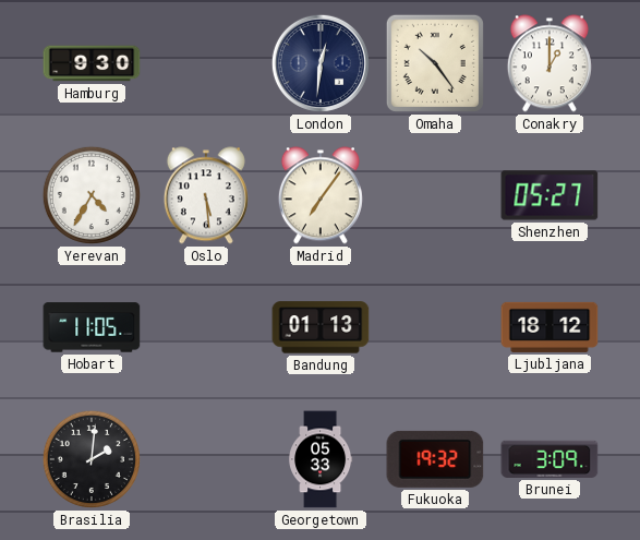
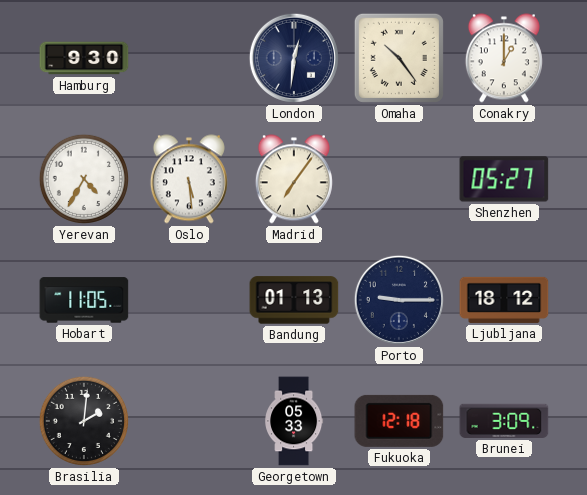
Porto: none -> 9:15
Fukuoka: 19:32 -> 12:18
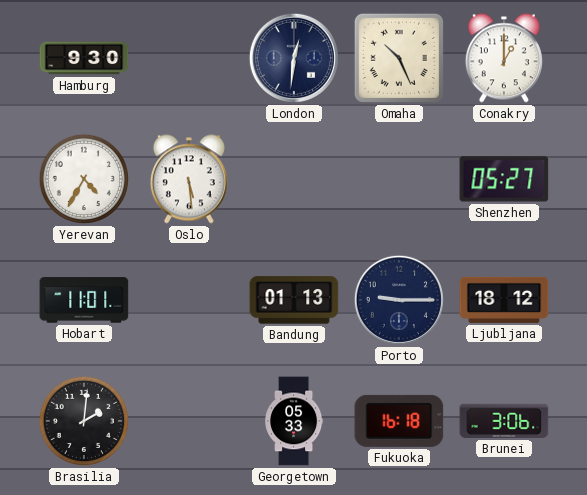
Omaha: 10:24 -> 10:26
Madrid: 7:06 -> none
Hobart: 11:05 -> 11:01
Fukuoka: 12:18 -> 16:18
Brunei: 3:09 -> 3:06
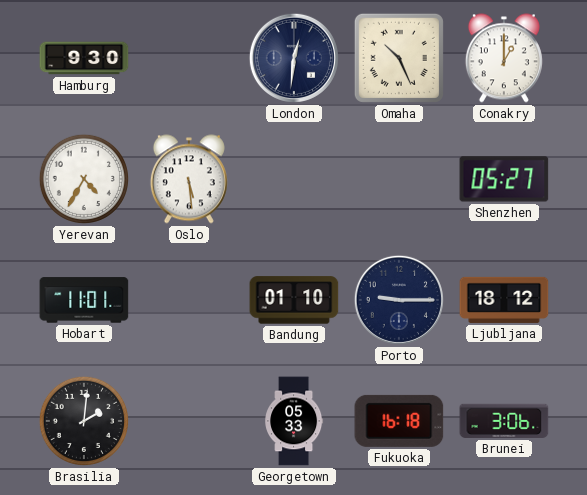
Bandung: 01:13 -> 01:10
